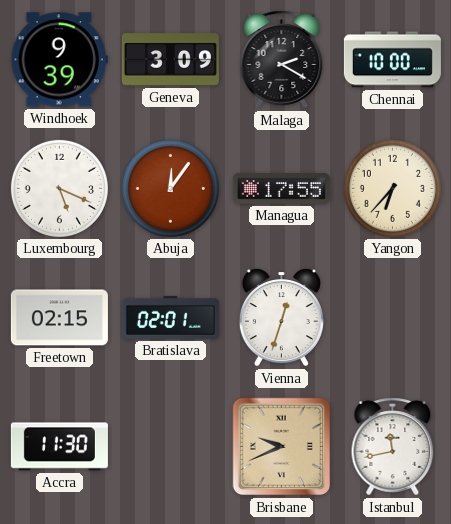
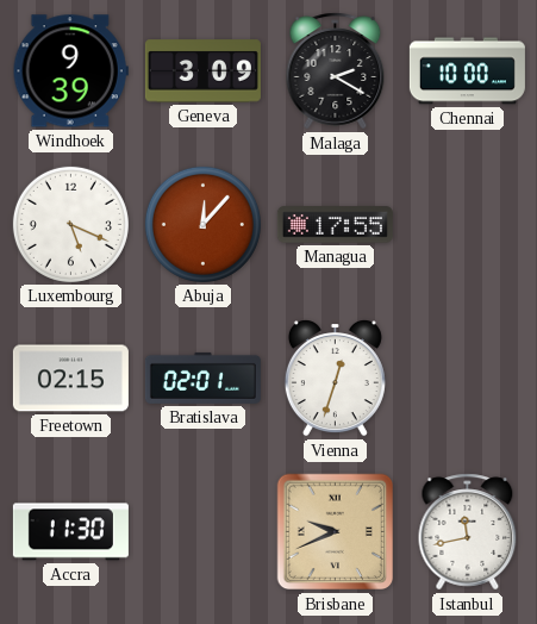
Abuja: 12:06 -> 12:07
Yangon: 6:37 -> none
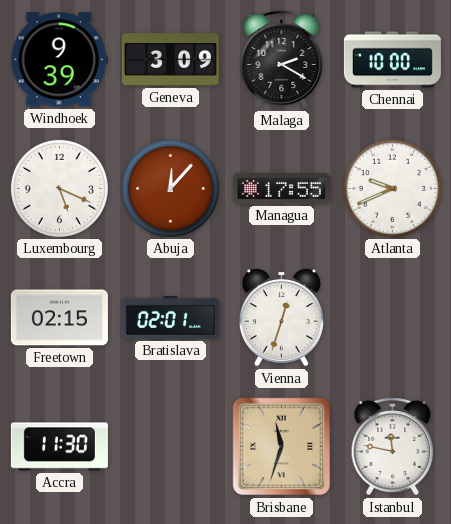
Atlanta: none -> 9:41
Brisbane: 9:41 -> 11:33
Istanbul: 11:43 -> 11:47
